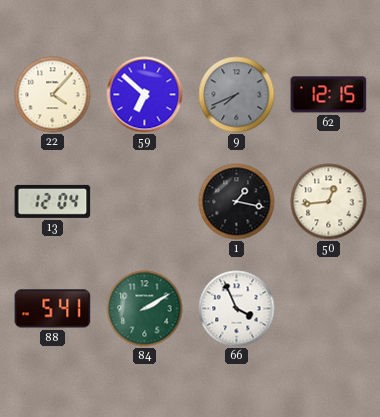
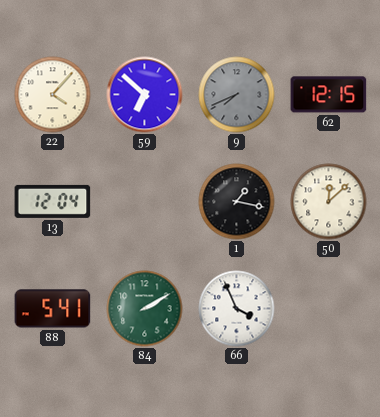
50: 12:44 -> 12:08
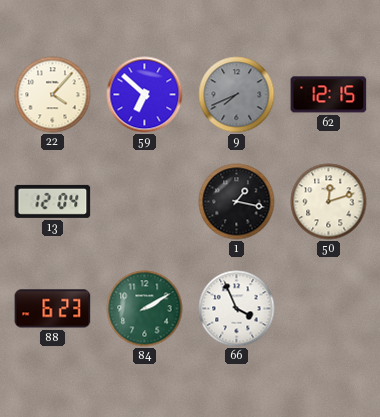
50: 12:08 -> 12:12
88: 5:41 -> 6:23
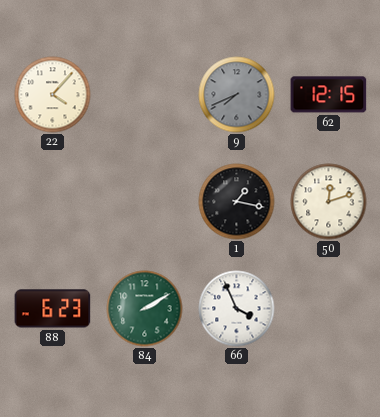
59: 6:52 -> none
13: 12:04 -> none
